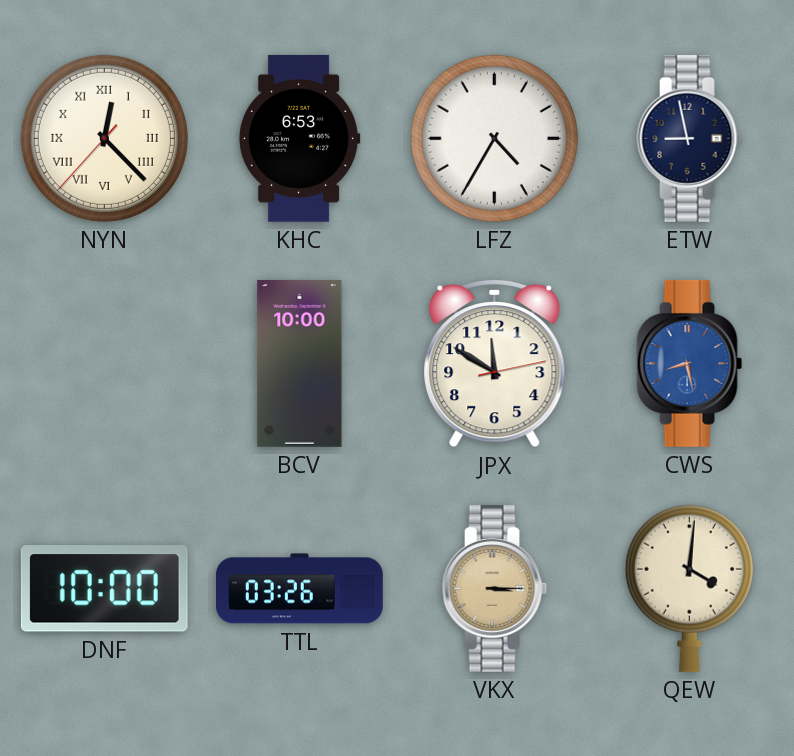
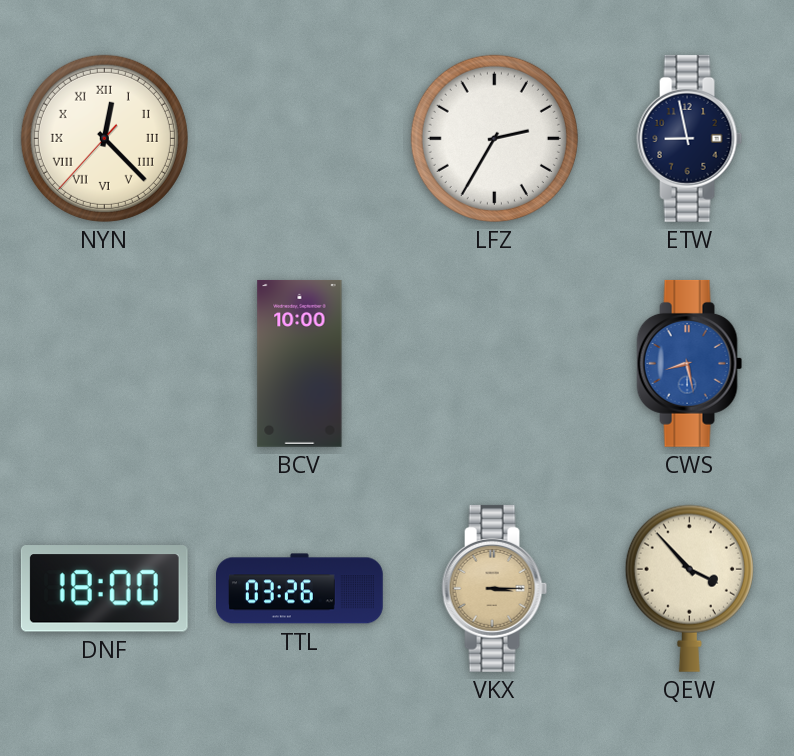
KHC: 6:53 -> none
LFZ: 4:35 -> 2:35
JPX: 11:50 -> none
DNF: 10:00 -> 18:00
QEW: 4:01 -> 3:53
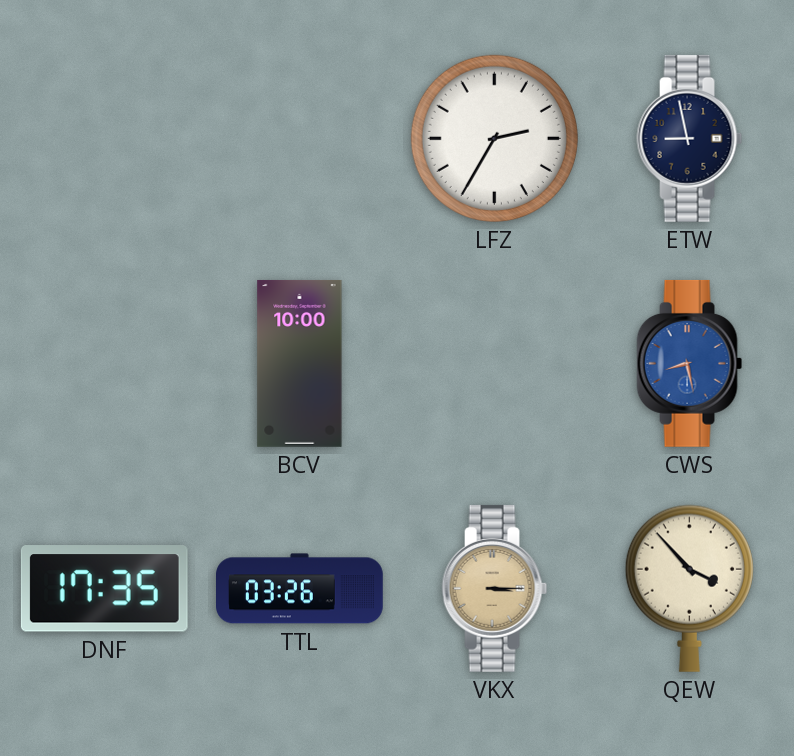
NYN: 12:22 -> none
DNF: 18:00 -> 17:35
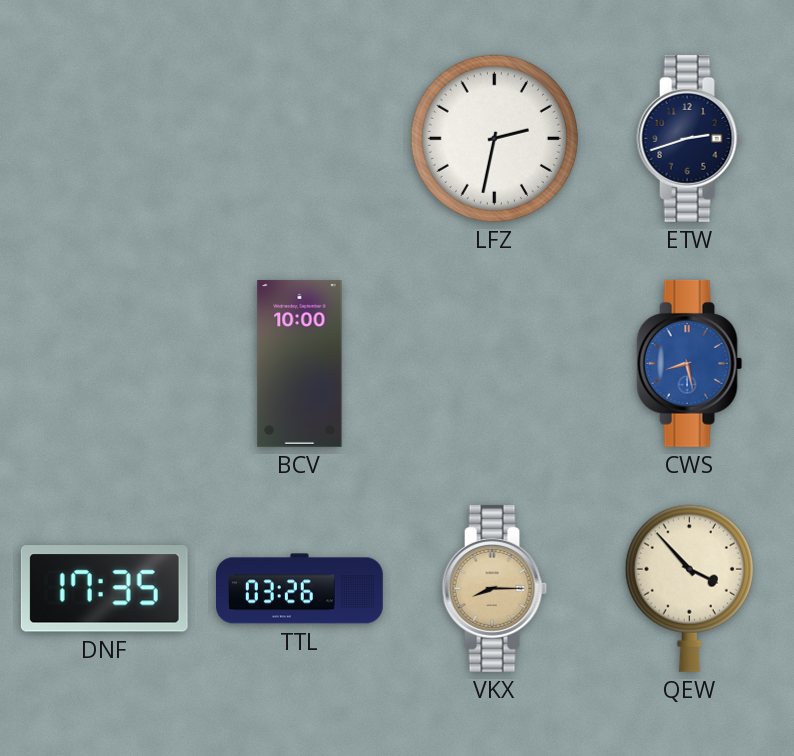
LFZ: 2:35 -> 2:32
ETW: 8:58 -> 2:42
VKX: 3:15 -> 8:15
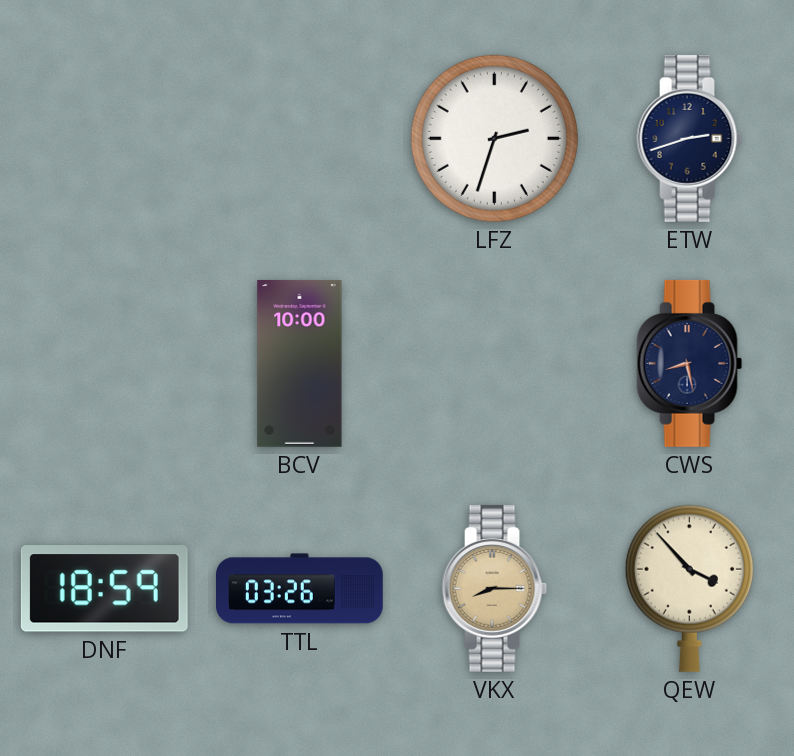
LFZ: 2:32 -> 2:33
CWS dial: blue -> navy
DNF: 17:35 -> 18:59
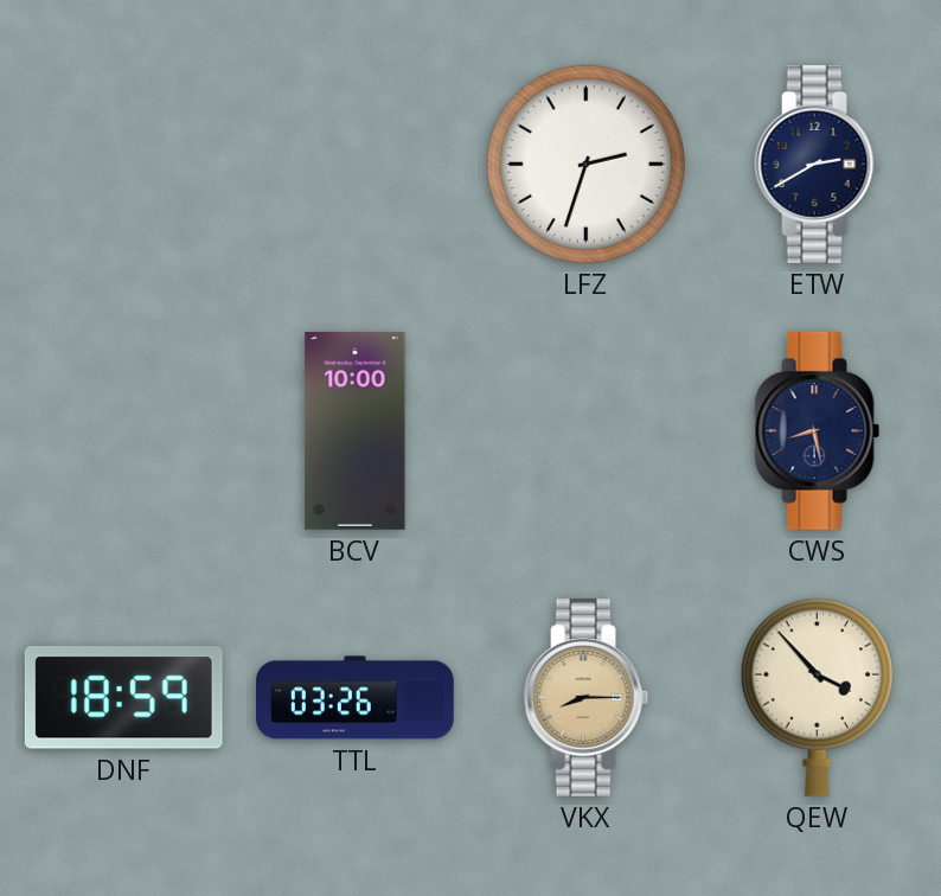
ETW: 2:42 -> 2:40
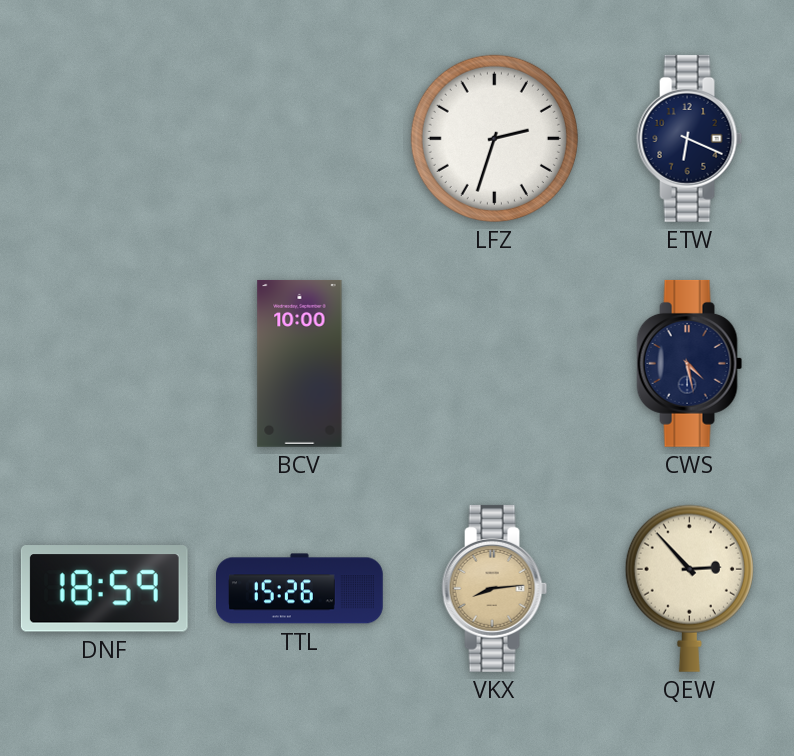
ETW: 2:40 -> 6:19
CWS: 8:28 -> 4:28
TTL: 03:26 -> 15:26
VKX: 8:15 -> 8:14
QEW: 3:53 -> 2:53
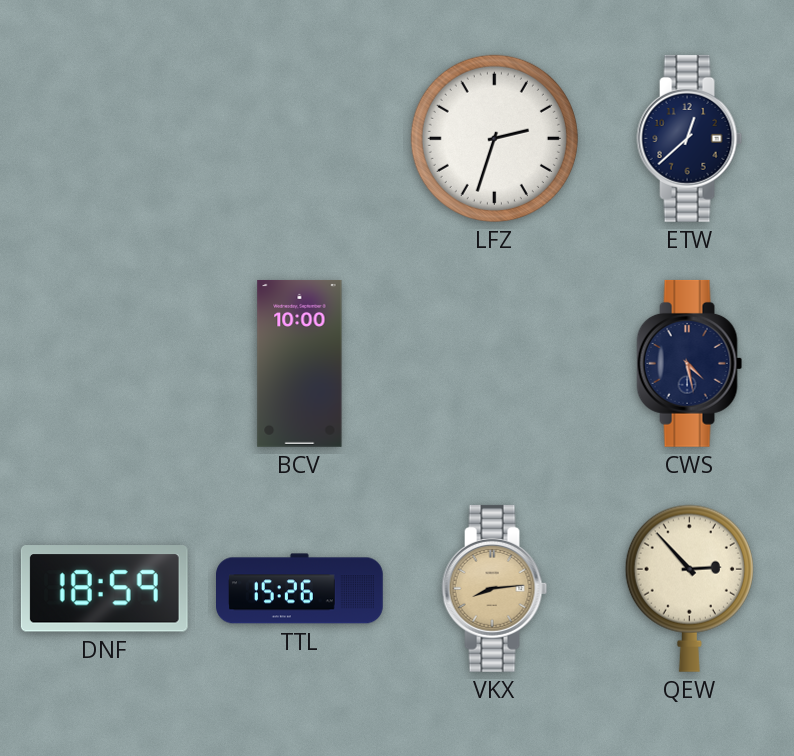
ETW: 6:19 -> 12:38
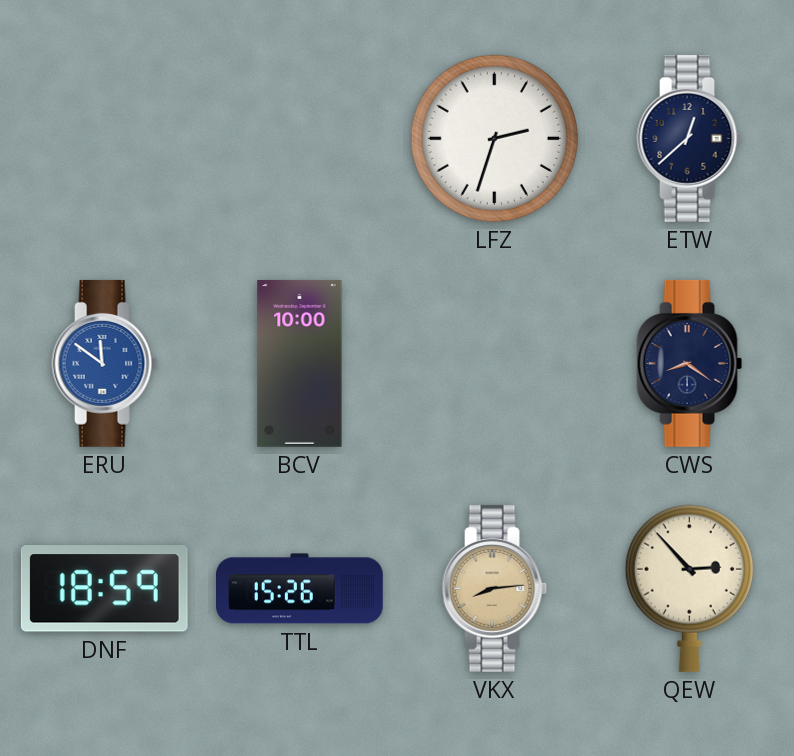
ERU: none -> 11:51
CWS: 4:28 -> 8:21
